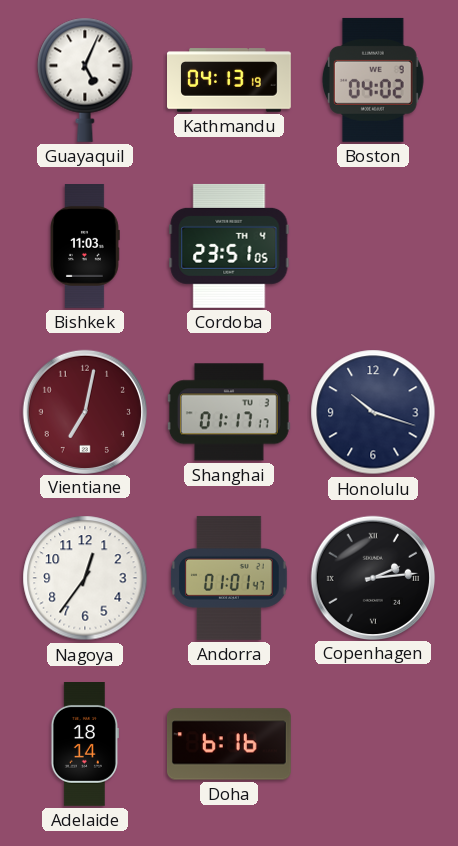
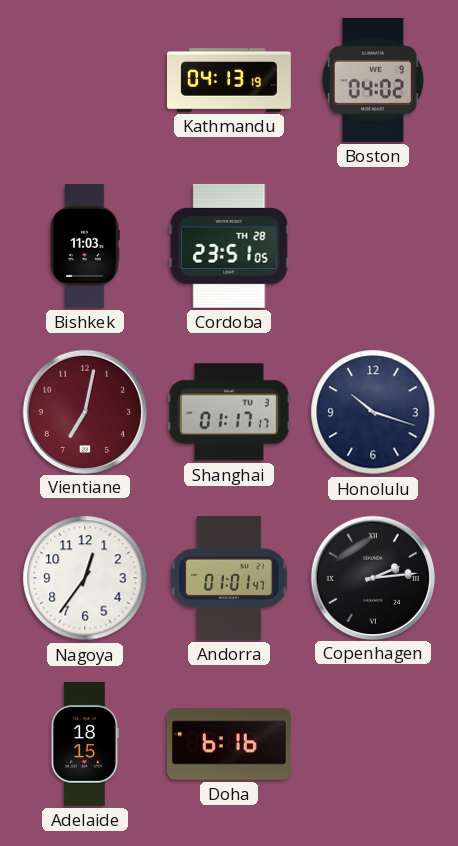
Guayaquil: 5:04 -> none
Cordoba date: TH 4 -> TH 28
Adelaide: 18:14 -> 18:15
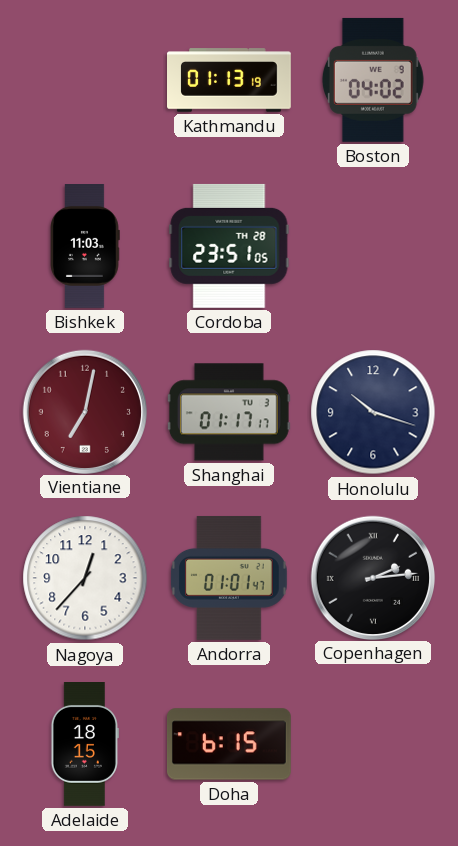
Kathmandu: 04:13 -> 01:13
Nagoya: 12:36 -> 12:37
Doha: 6:16 -> 6:15
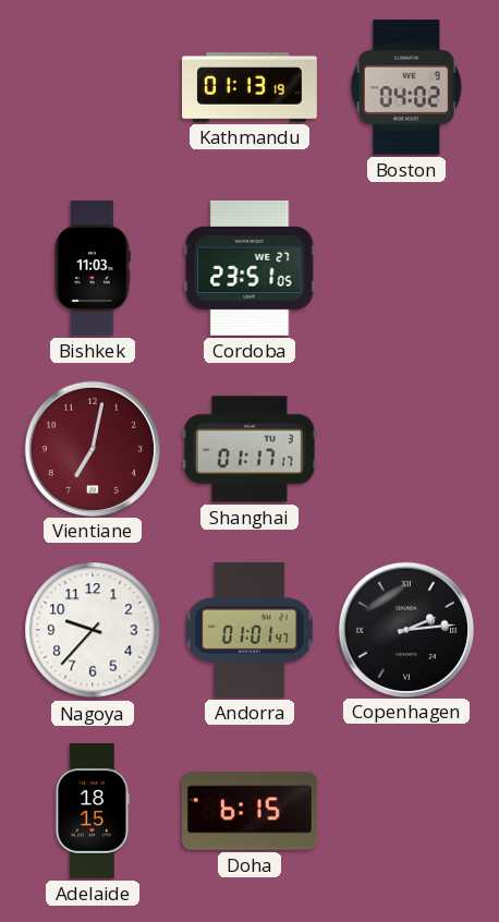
Cordoba date: TH 28 -> WE 27
Honolulu: 10:18 -> none
Nagoya: 12:37 -> 9:37
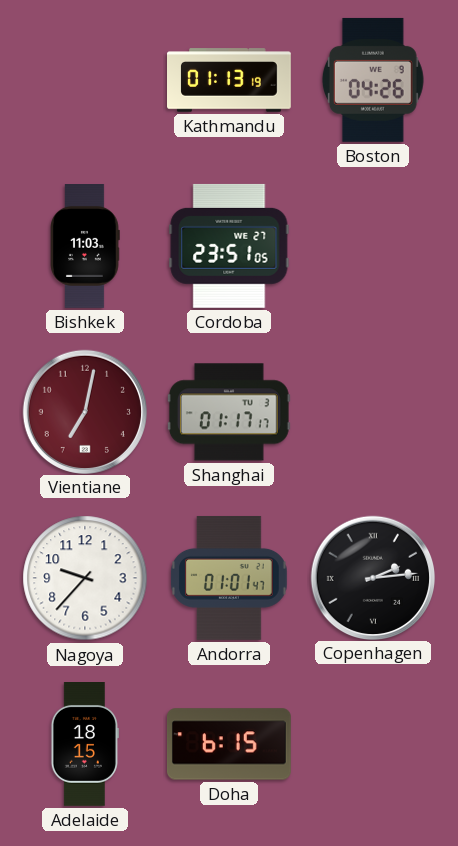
Boston: 04:02 -> 04:26
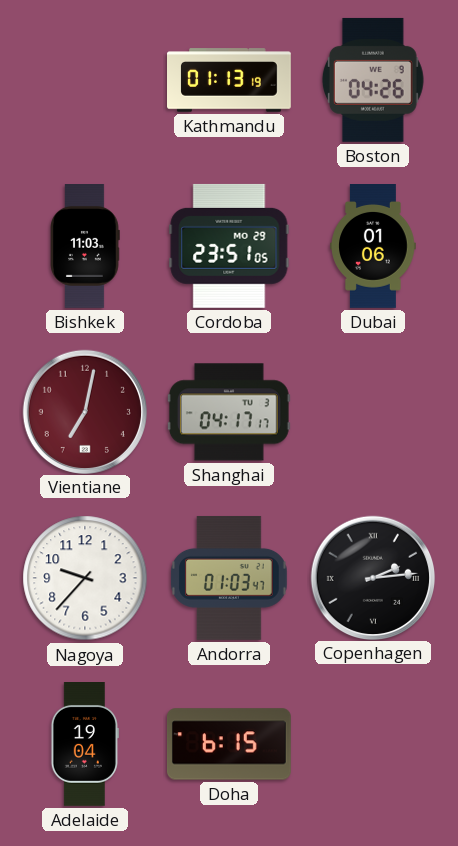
Cordoba date: WE 27 -> MO 29
Dubai: none -> 01:06
Shanghai: 01:17 -> 04:17
Andorra: 01:01 -> 01:03
Adelaide: 18:15 -> 19:04
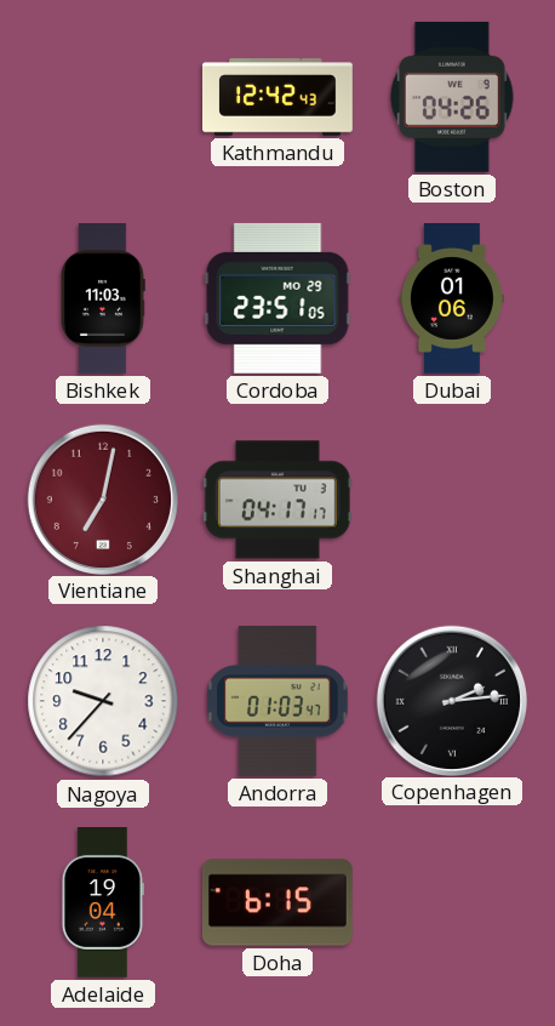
Kathmandu: 01:13 -> 12:42
